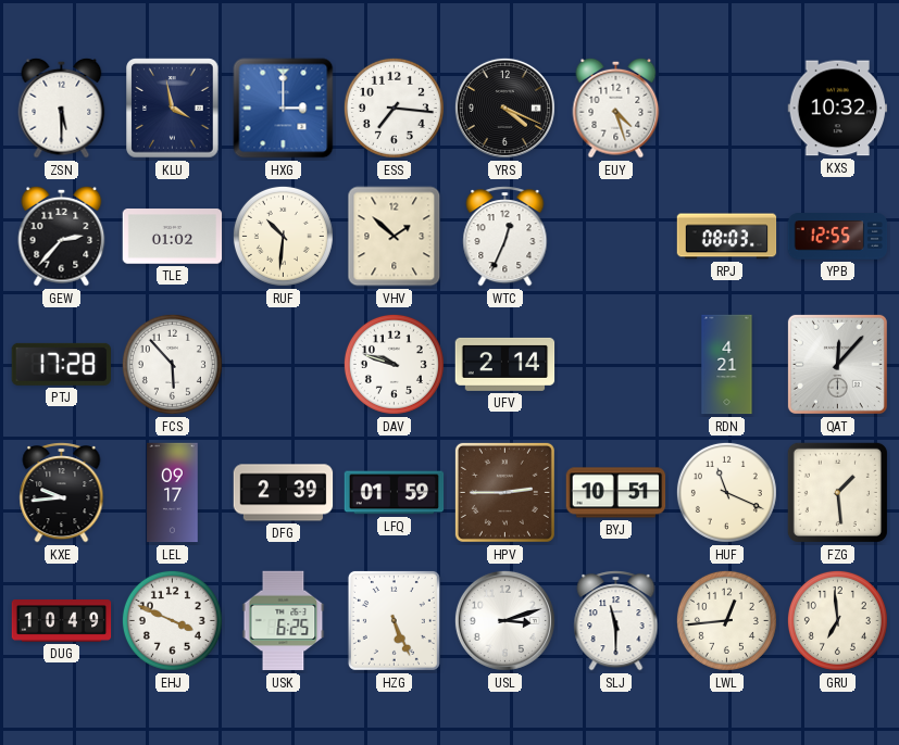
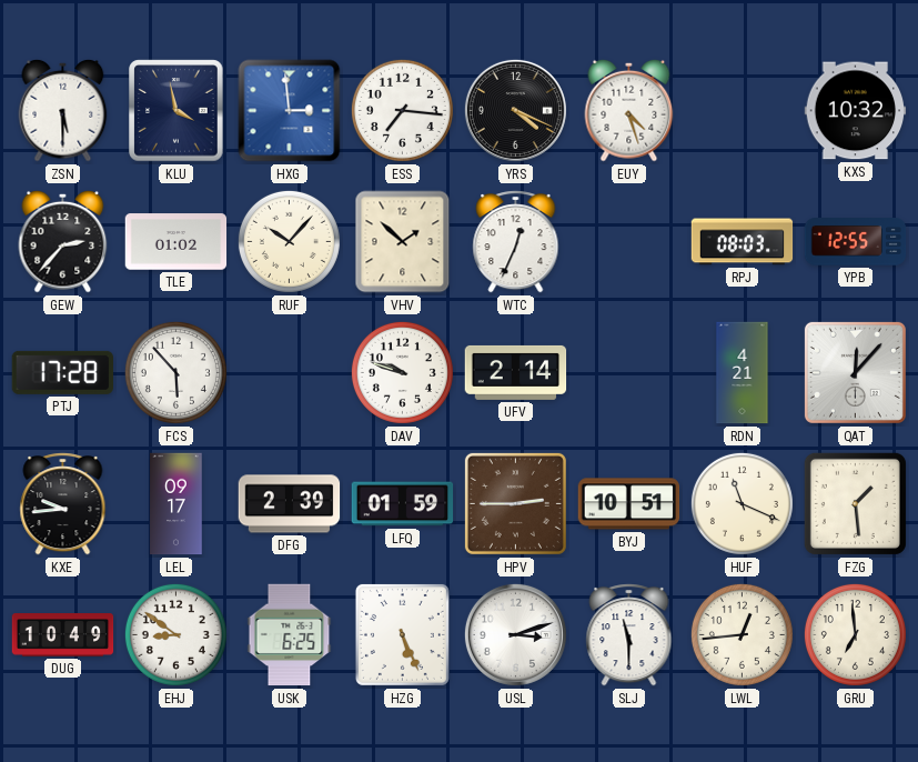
HXG: 3:00 -> 2:59
RUF: 10:31 -> 10:07
EHJ: 3:49 -> 8:51
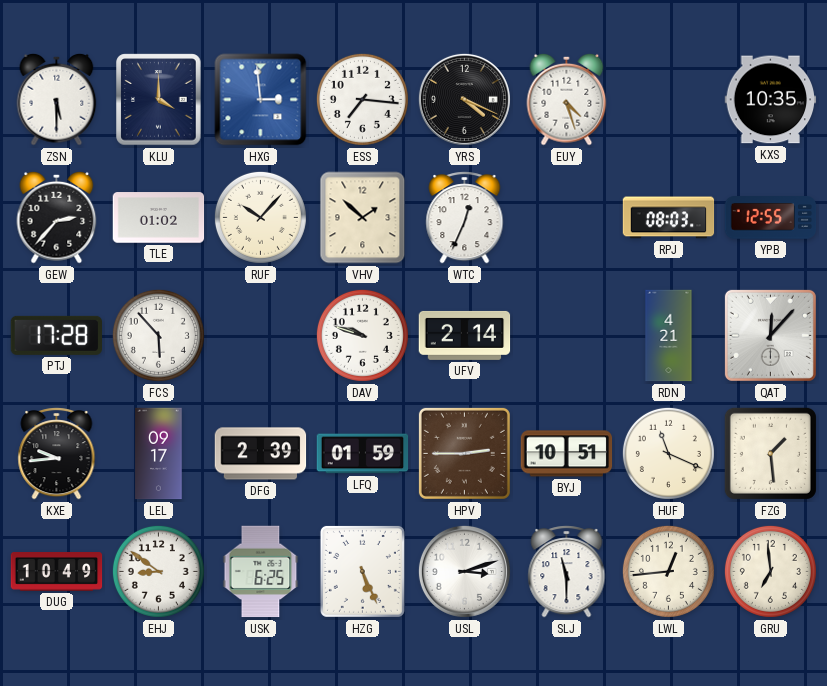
KLU: 3:58 -> 4:00
KXS: 10:32 -> 10:35
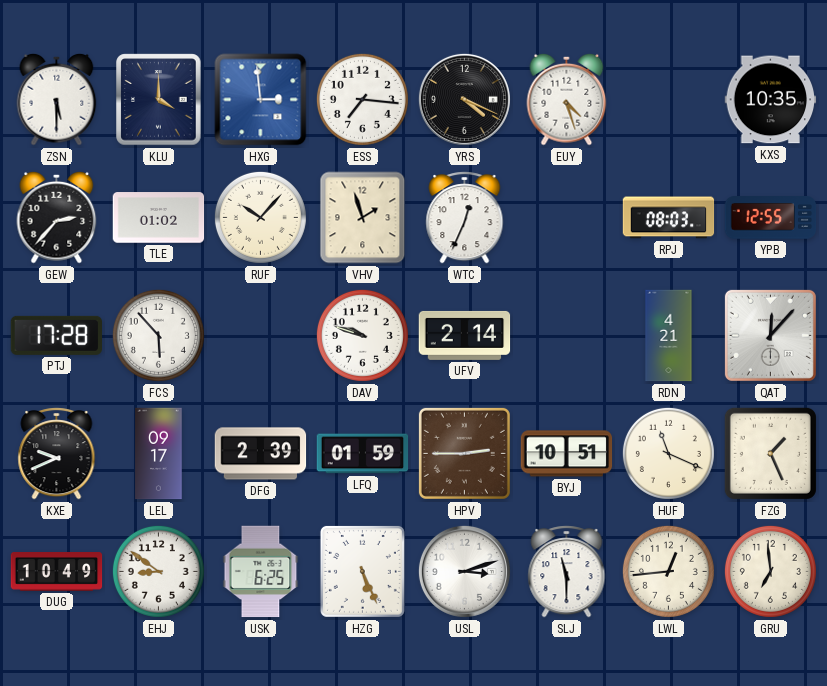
VHV: 1:52 -> 1:57
KXE: 9:44 -> 9:41
FZG: 1:29 -> 1:26
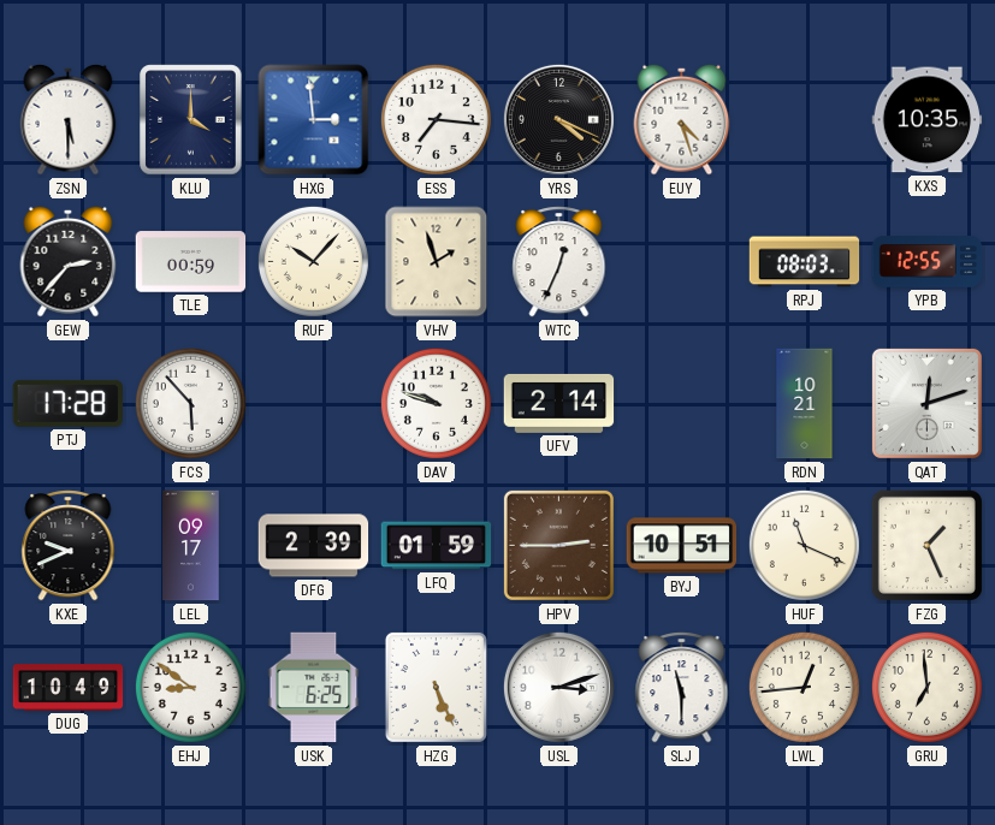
TLE: 01:02 -> 00:59
RDN: 4:21 -> 10:21
QAT: 12:07 -> 12:12
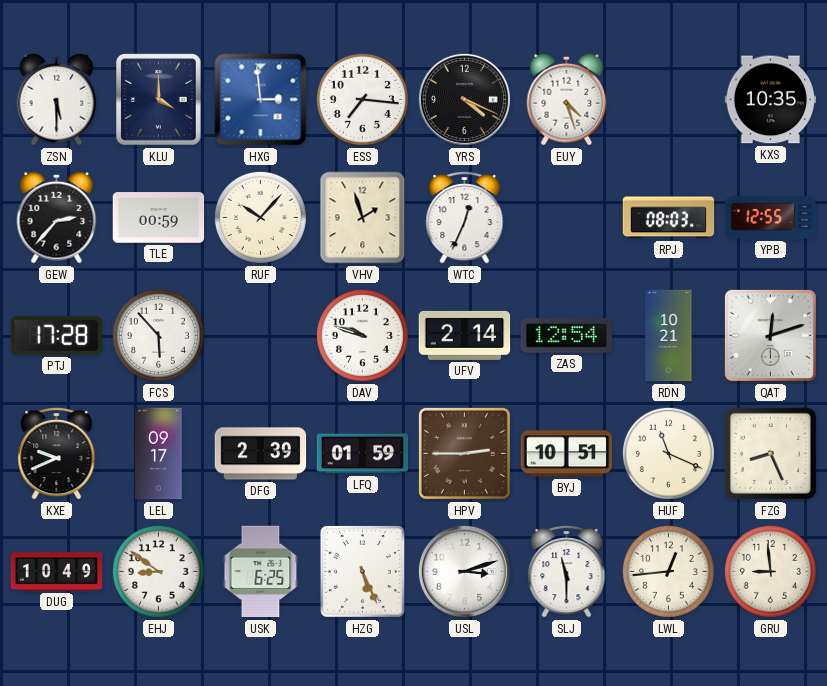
ZAS: none -> 12:54
FZG: 1:26 -> 8:26
GRU: 6:59 -> 8:59
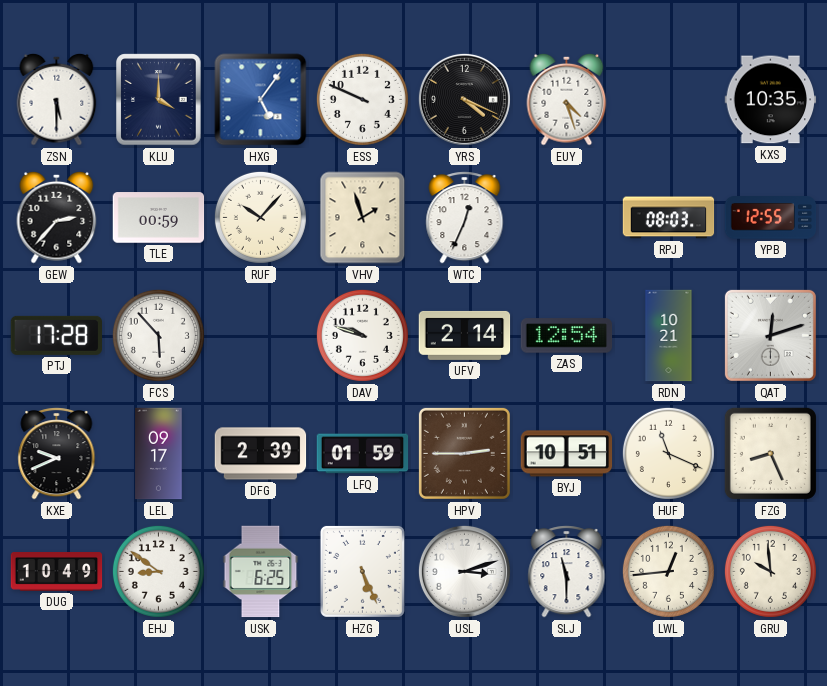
HXG: 2:59 -> 5:06
ESS: 7:16 -> 9:49
GRU: 8:59 -> 9:59
